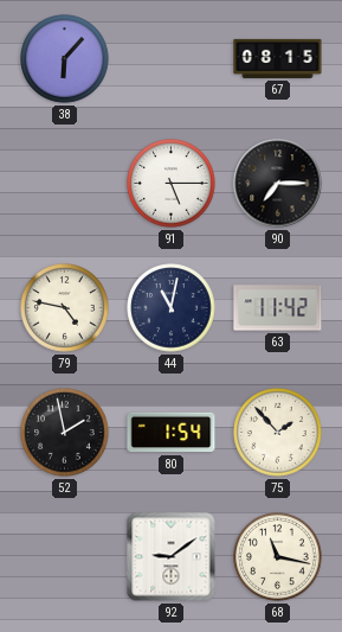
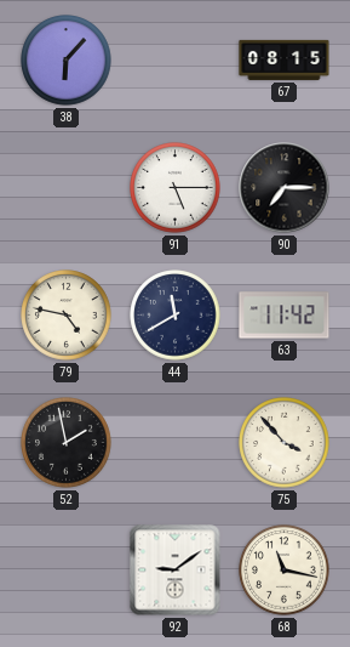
44: 11:02 -> 11:40
80: 1:54 -> none
75: 1:53 -> 3:53
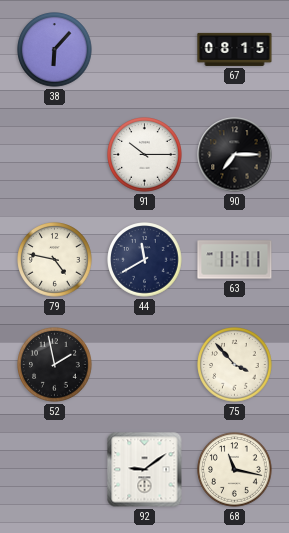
91: 5:15 -> 10:15
63: 11:42 -> 11:11
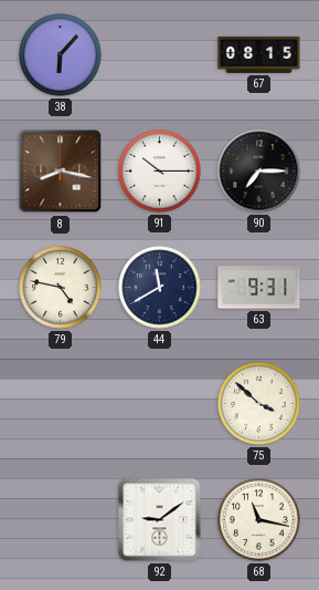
8: none -> 8:17
63: 11:11 -> 9:31
52: 1:58 -> none
75: 3:53 -> 3:52
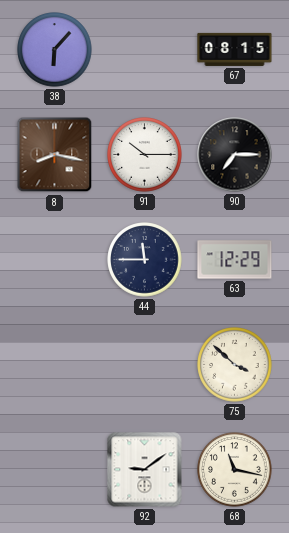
79: 4:47 -> none
44: 11:40 -> 11:45
63: 9:31 -> 12:29
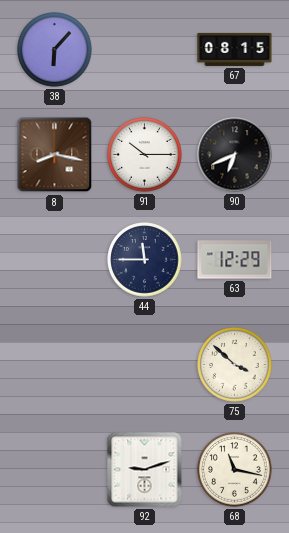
90: 7:15 -> 6:41
92: 9:09 -> 9:12
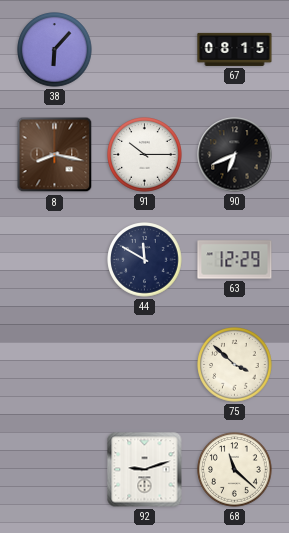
44: 11:45 -> 11:50
68: 11:17 -> 11:22
